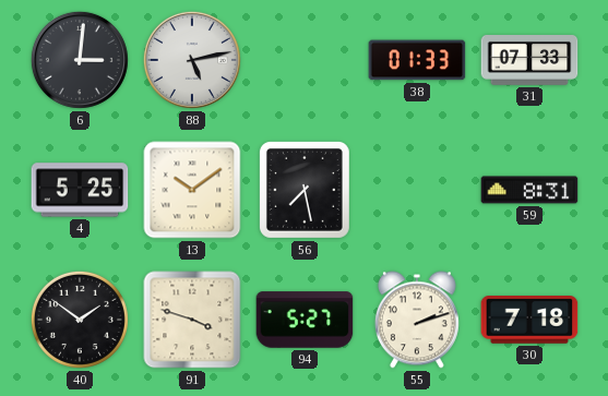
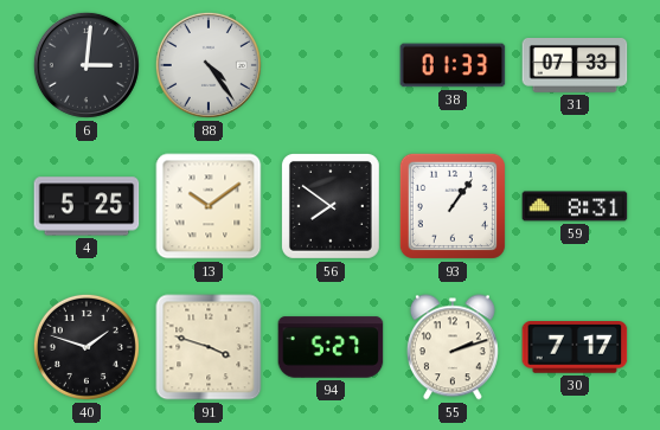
88: 5:13 -> 4:24
56: 7:28 -> 7:51
93: none -> 1:06
40: 1:51 -> 1:48
30: 7:18 -> 7:17
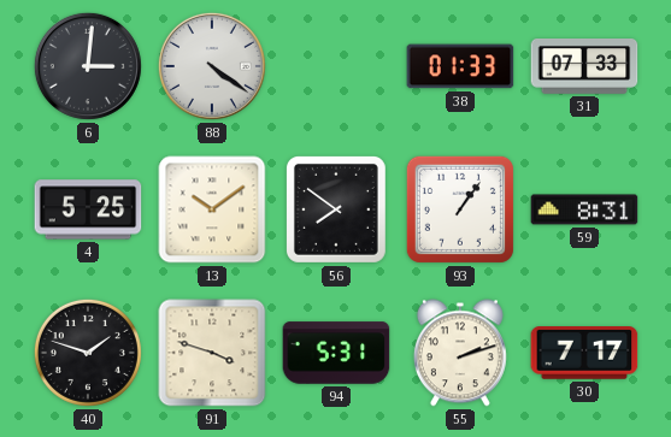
88: 4:24 -> 4:21
94: 5:27 -> 5:31
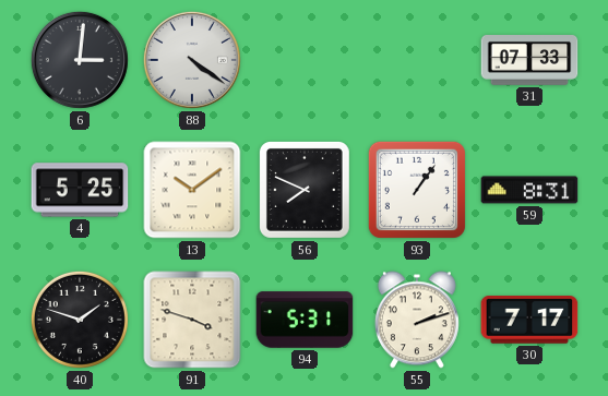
38: 01:33 -> none
56: 7:51 -> 7:49
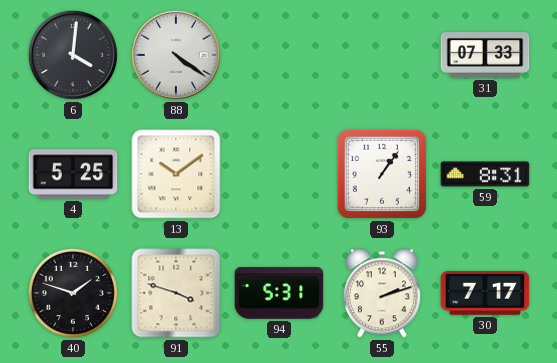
6: 3:01 -> 4:01
56: 7:49 -> none
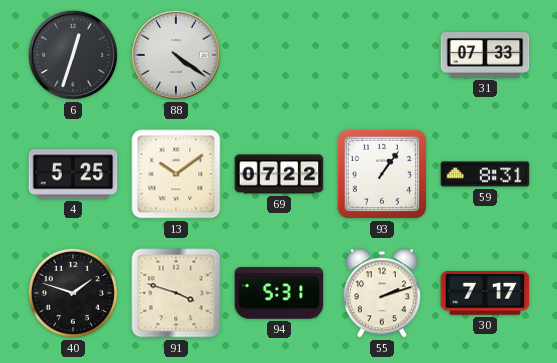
6: 4:01 -> 12:33
69: none -> 07:22
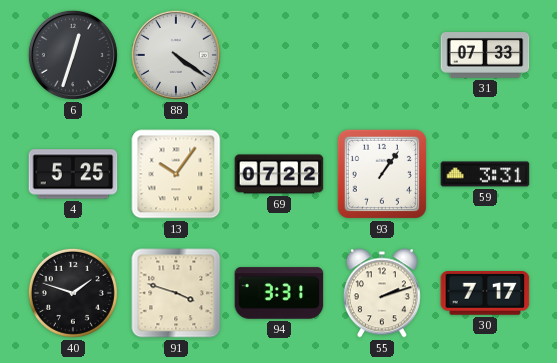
13: 10:09 -> 10:06
59: 8:31 -> 3:31
94: 5:31 -> 3:31
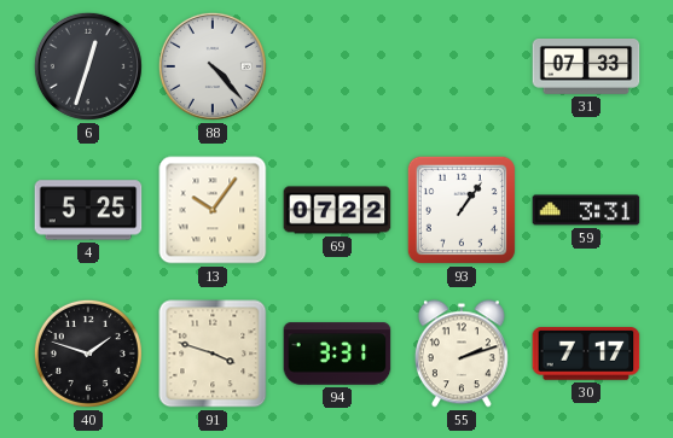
88: 4:21 -> 4:23
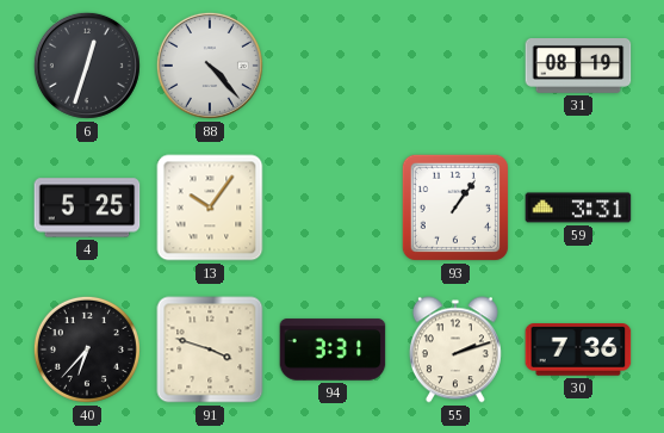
31: 07:33 -> 08:19
69: 07:22 -> none
40: 1:48 -> 6:37
30: 7:17 -> 7:36
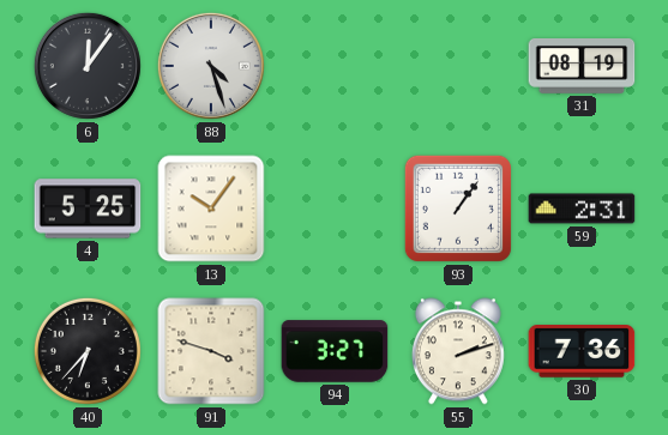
6: 12:33 -> 12:06
88: 4:23 -> 4:27
59: 3:31 -> 2:31
94: 3:31 -> 3:27
